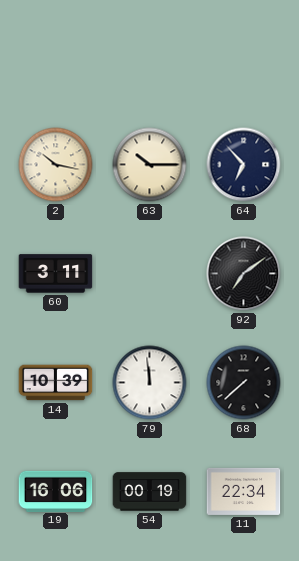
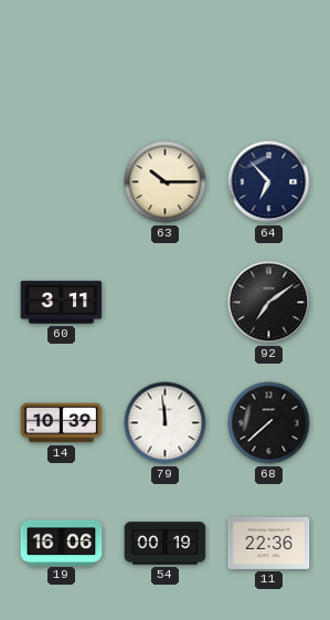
2: 10:17 -> none
11: 22:34 -> 22:36
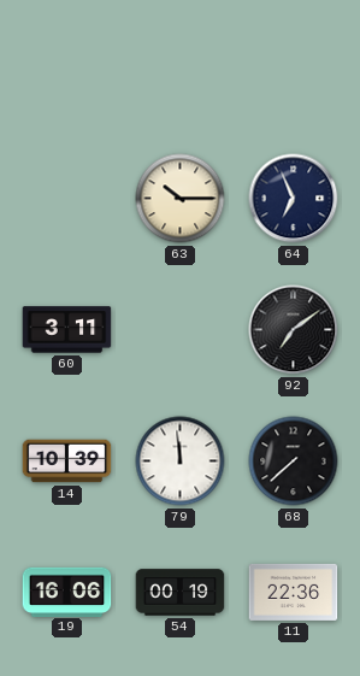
64: 6:53 -> 6:56
